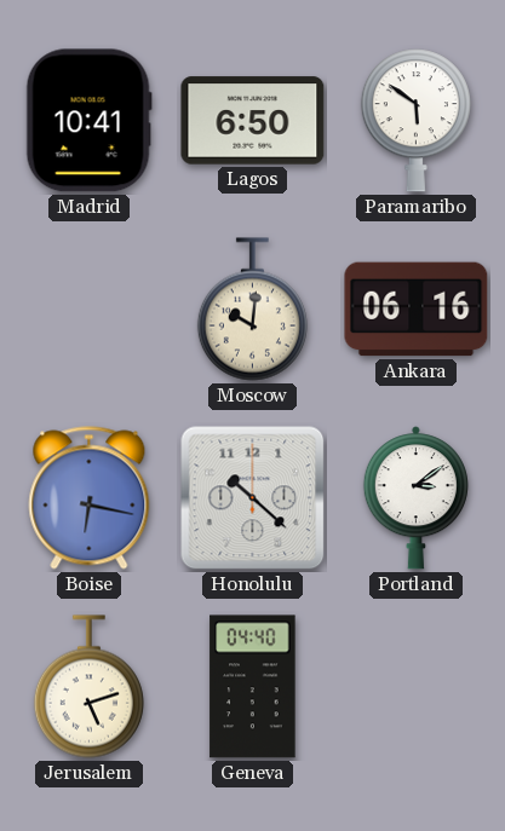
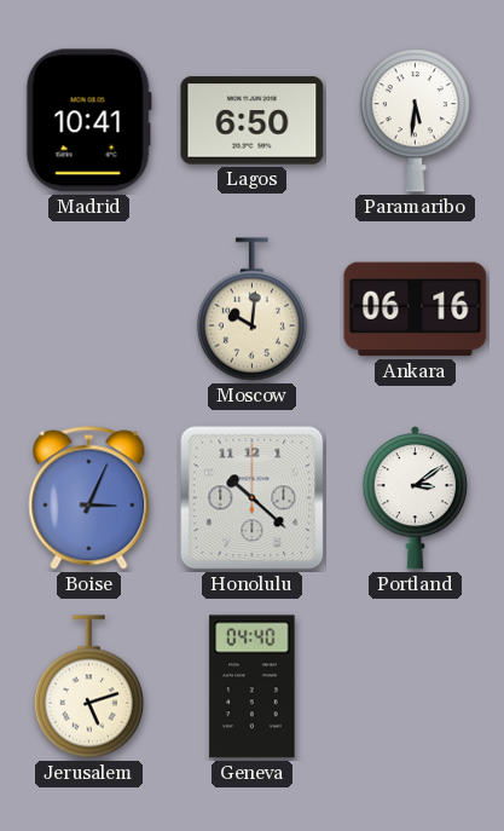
Paramaribo: 5:51 -> 5:31
Boise: 6:17 -> 3:04
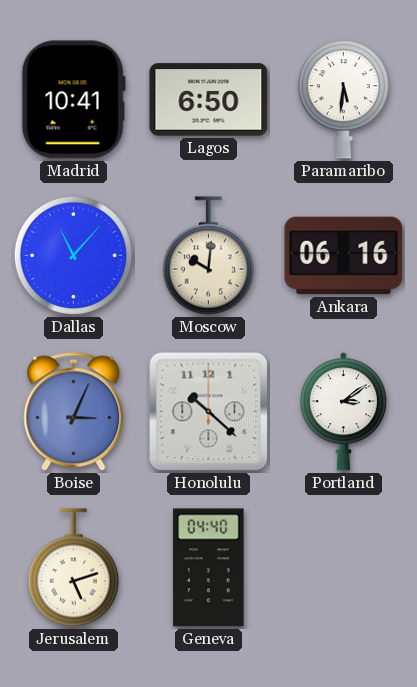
Dallas: none -> 11:07
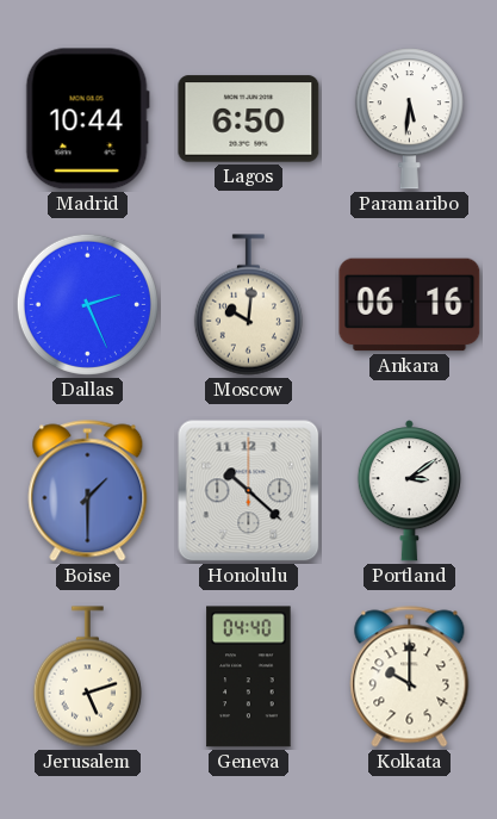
Madrid: 10:41 -> 10:44
Dallas: 11:07 -> 2:26
Boise: 3:04 -> 1:30
Kolkata: none -> 10:00
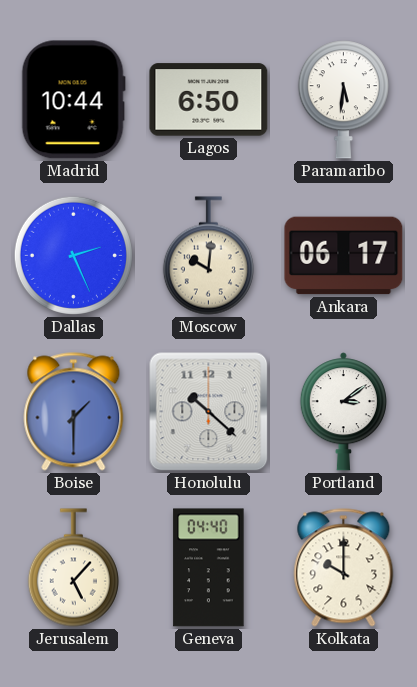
Ankara: 06:16 -> 06:17
Jerusalem: 5:12 -> 5:07
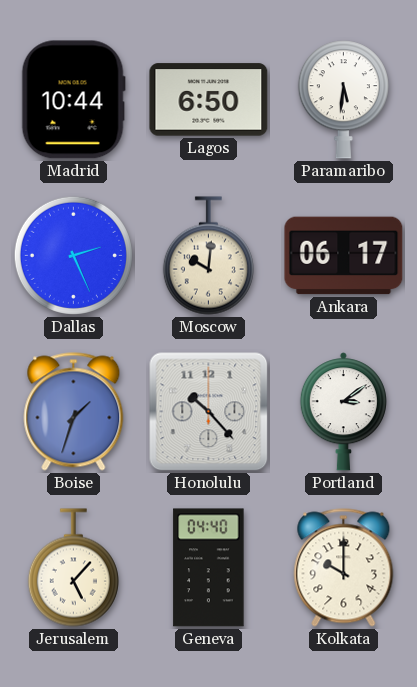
Boise: 1:30 -> 1:33
Honolulu: 10:22 -> 10:23
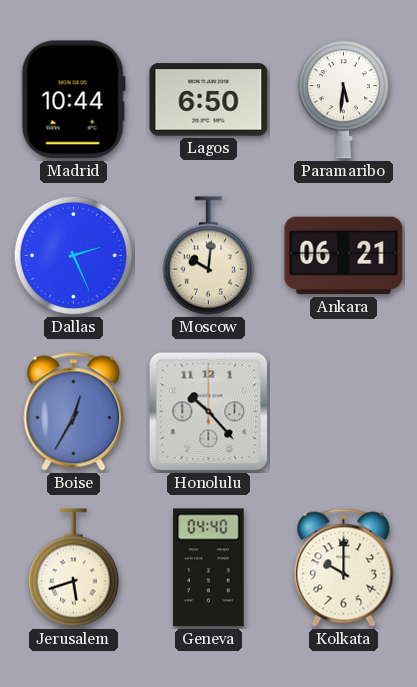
Ankara: 06:17 -> 06:21
Boise: 1:33 -> 12:35
Portland: 3:09 -> none
Jerusalem: 5:07 -> 5:42
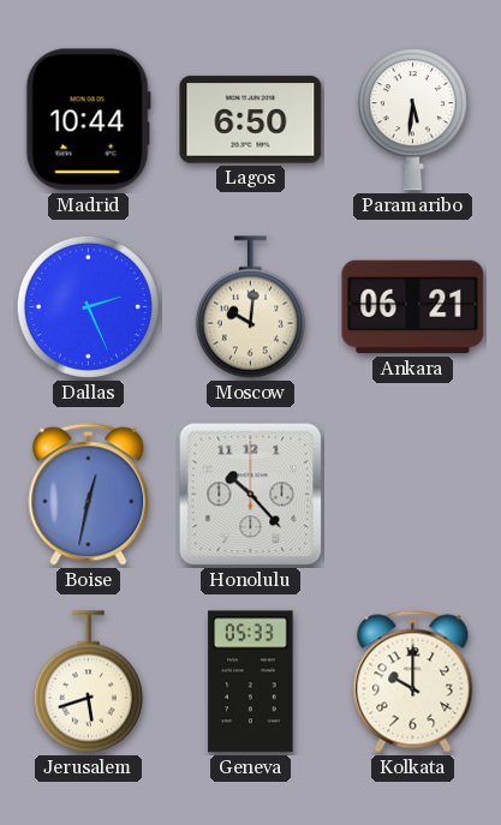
Boise: 12:35 -> 12:32
Geneva: 04:40 -> 05:33
